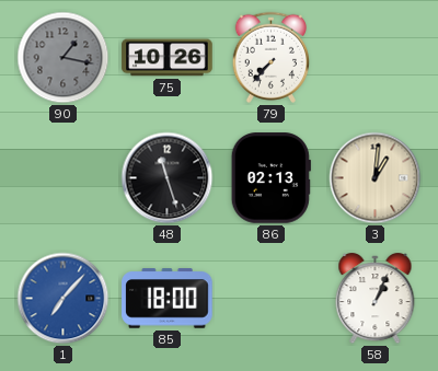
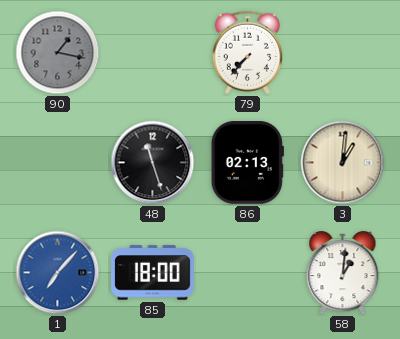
75: 10:26 -> none
58: 1:04 -> 1:01
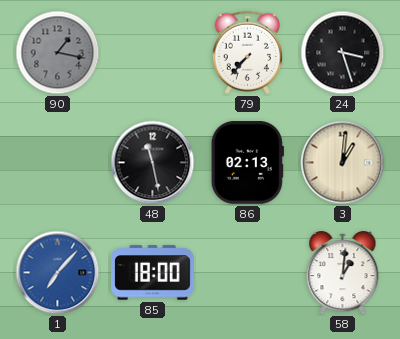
24: none -> 3:27
48: 11:27 -> 11:28
